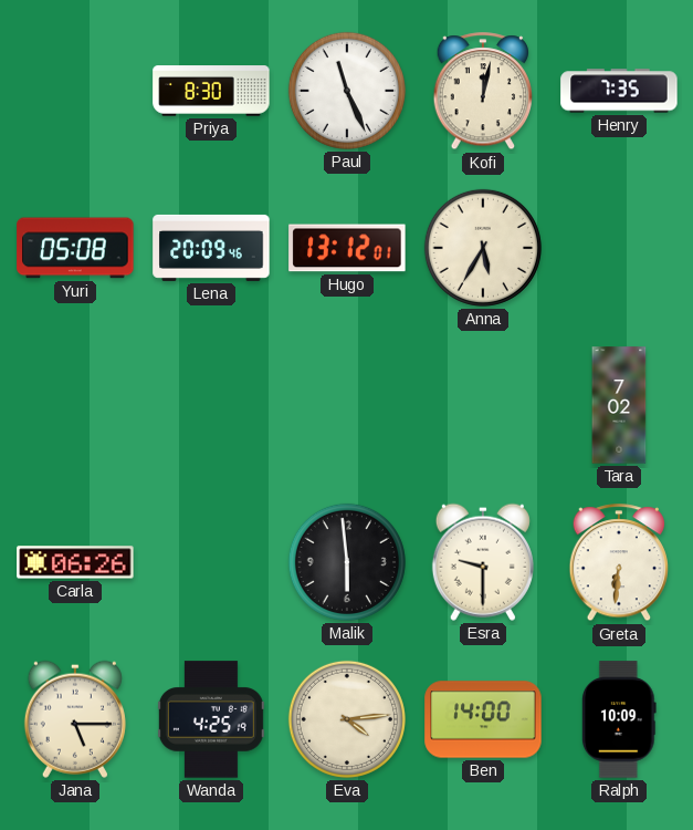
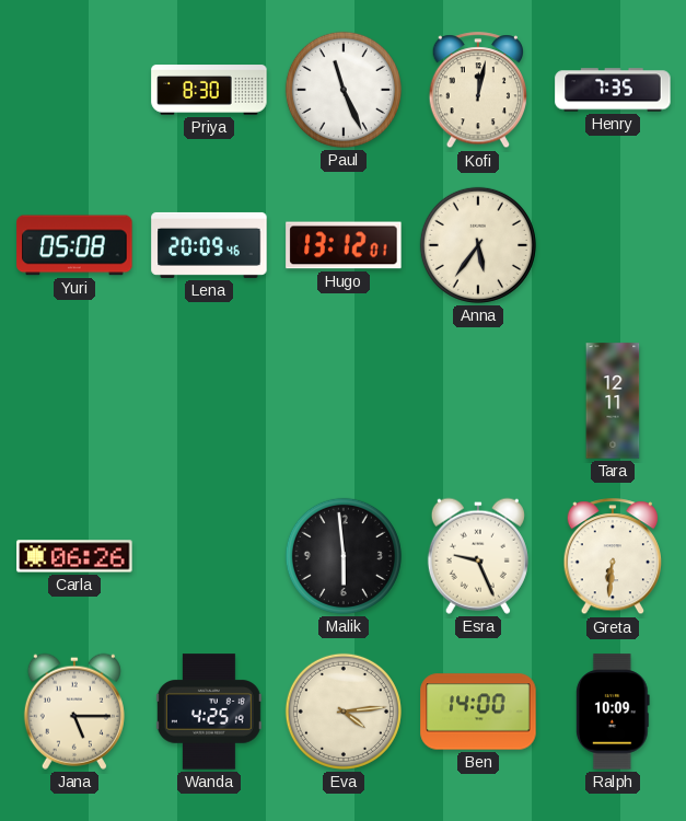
Anna: 5:35 -> 5:36
Tara: 7:02 -> 12:11
Esra: 9:30 -> 9:26
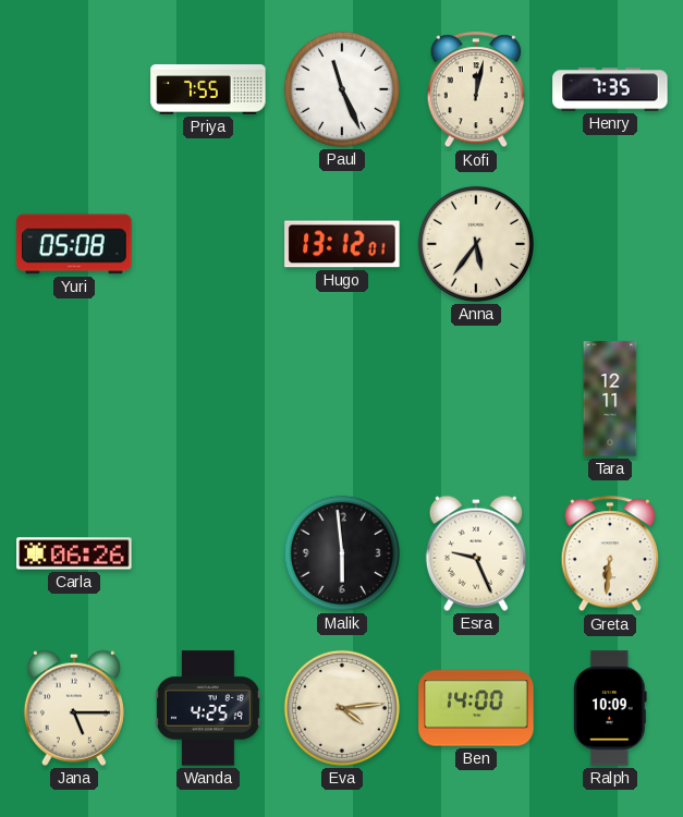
Priya: 8:30 -> 7:55
Lena: 20:09 -> none
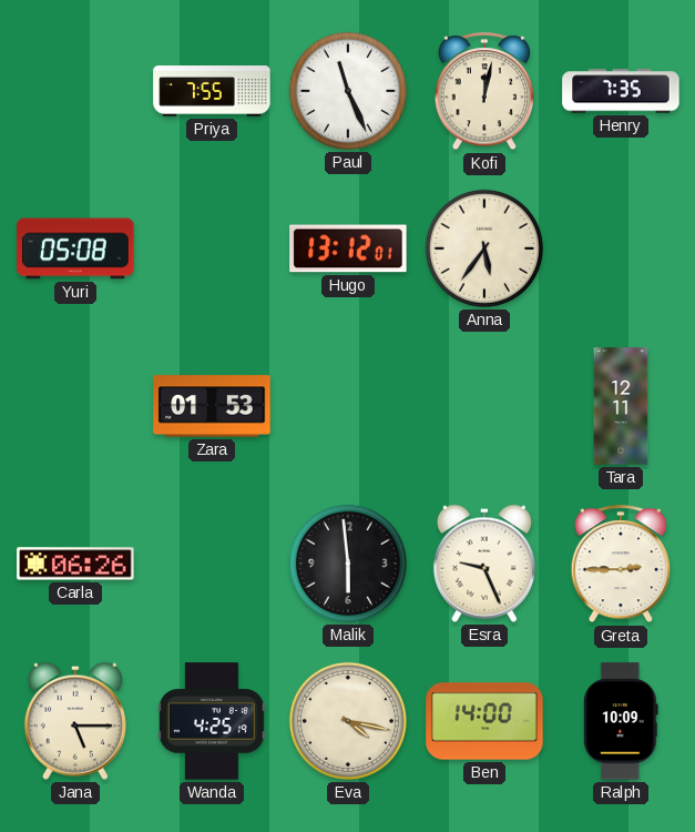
Zara: none -> 01:53
Greta: 6:31 -> 2:45
Eva: 4:14 -> 4:17
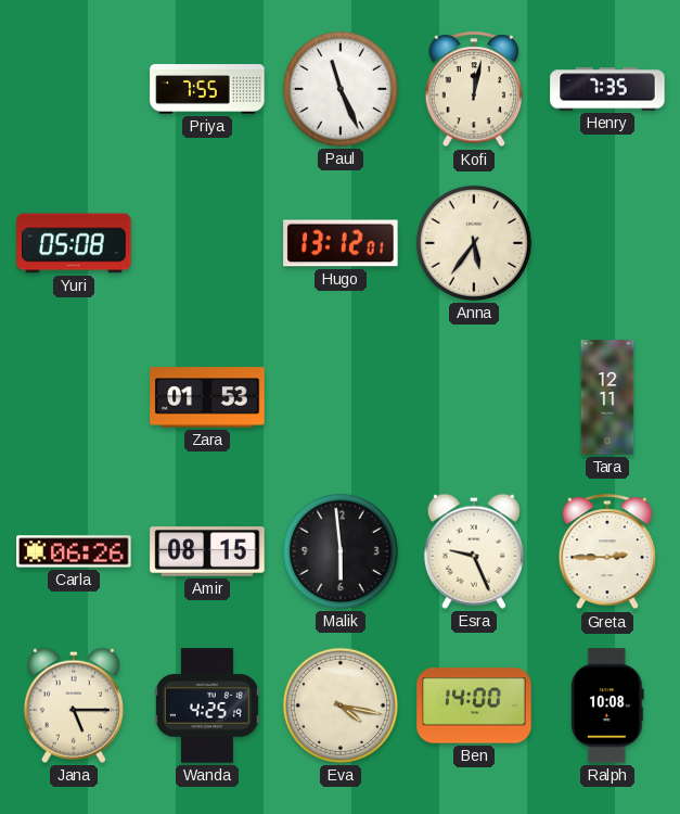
Amir: none -> 08:15
Ralph: 10:09 -> 10:08
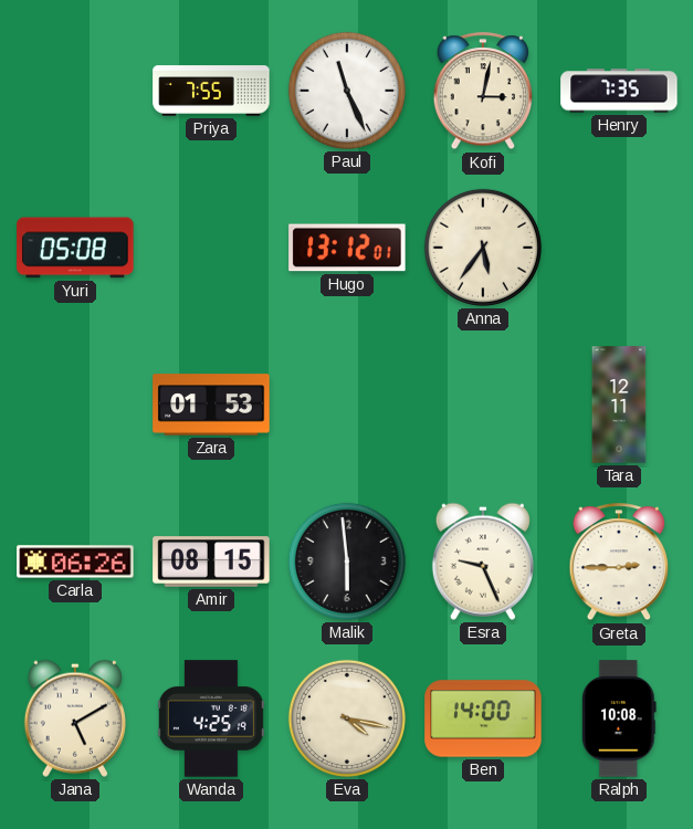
Kofi: 12:02 -> 3:02
Jana: 5:15 -> 5:10
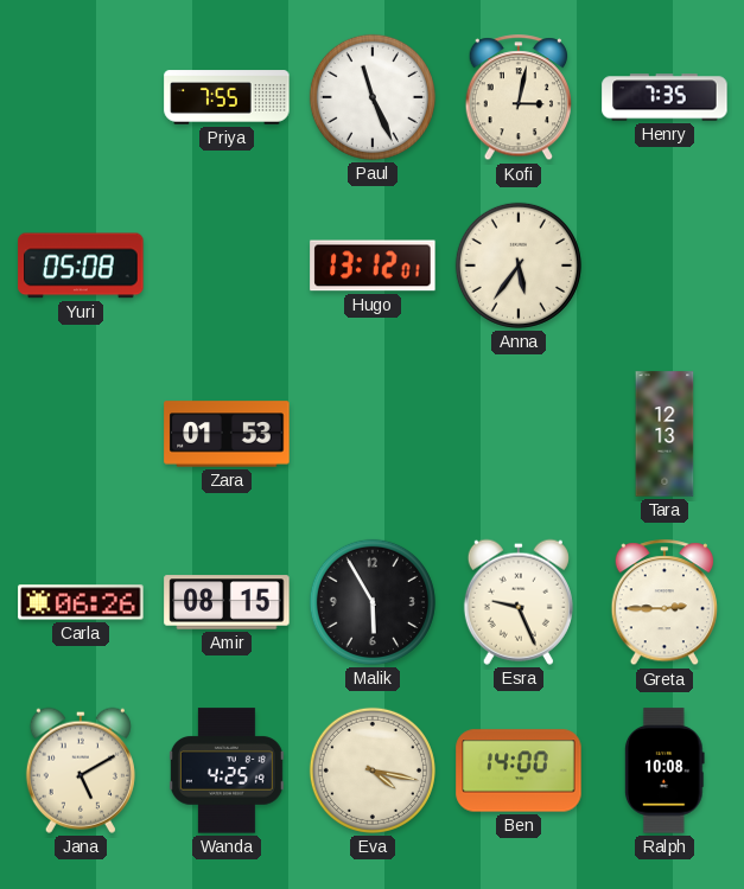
Tara: 12:11 -> 12:13
Malik: 5:59 -> 5:55
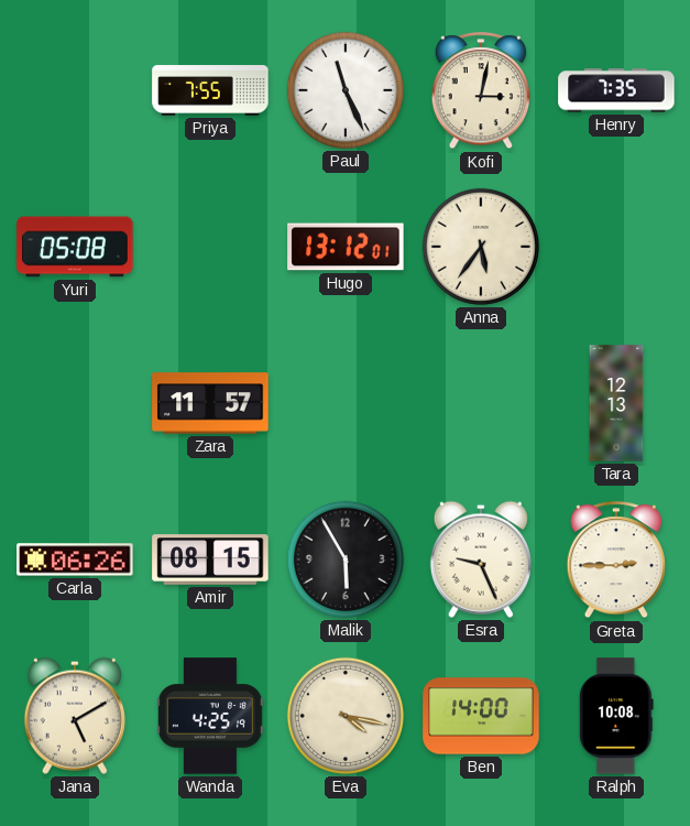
Zara: 01:53 -> 11:57
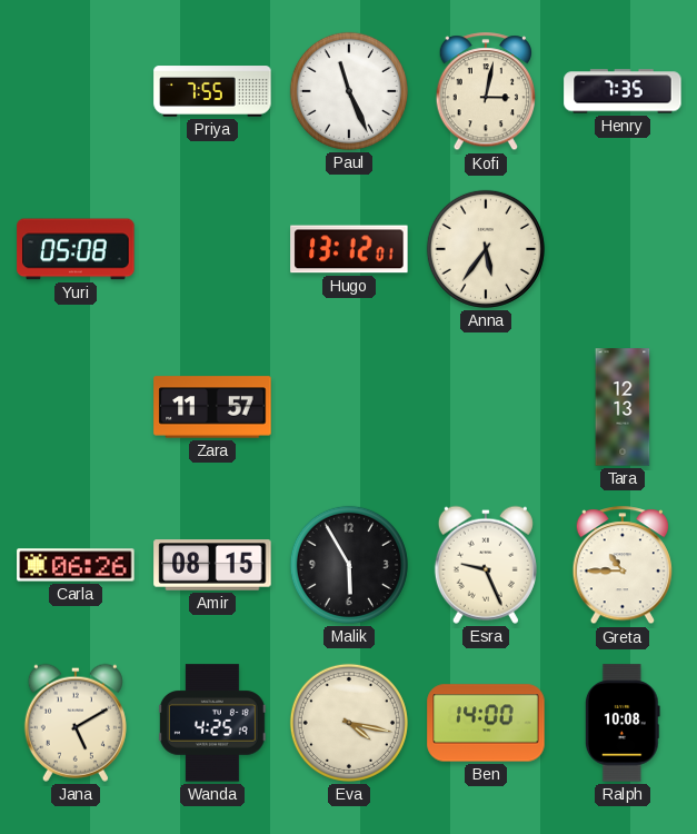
Greta: 2:45 -> 10:45
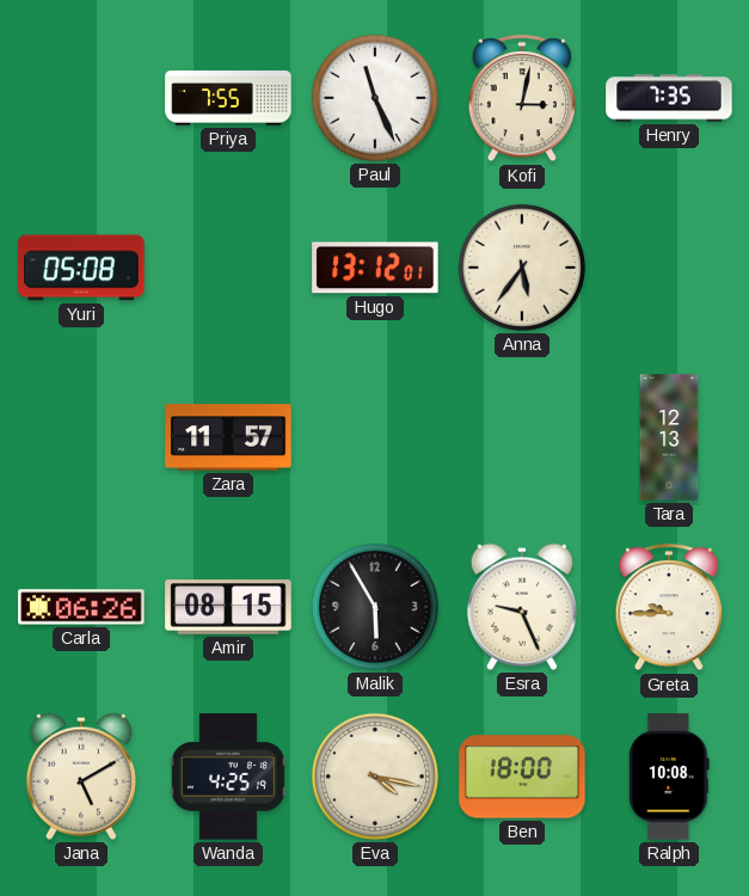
Greta: 10:45 -> 9:45
Ben: 14:00 -> 18:00
